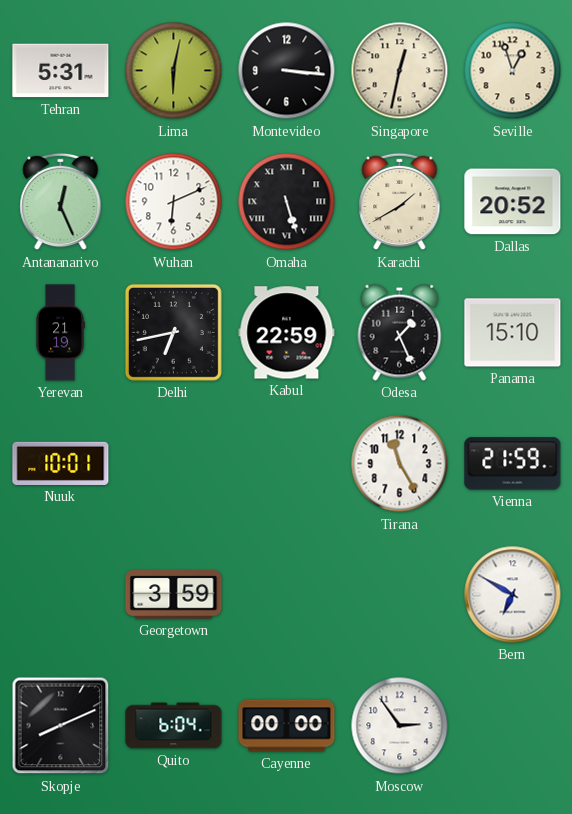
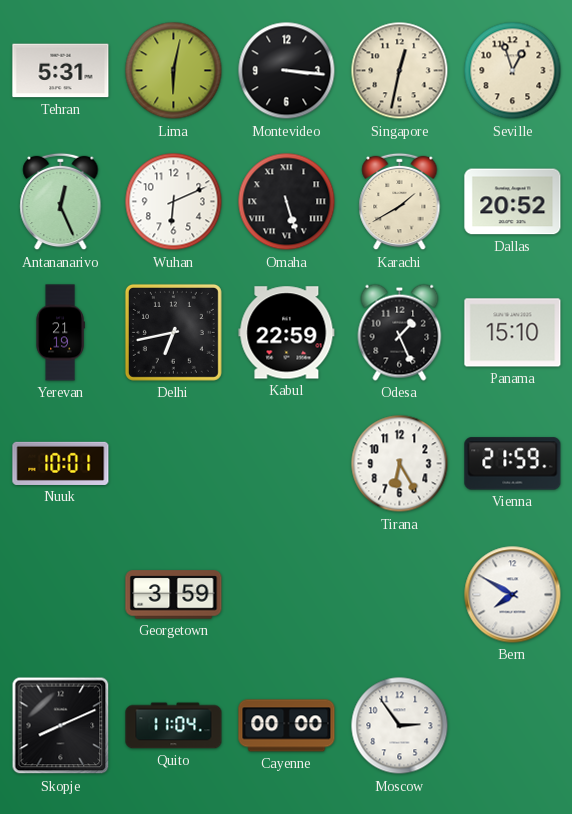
Tirana: 11:25 -> 6:25
Bern: 6:50 -> 7:50
Quito: 6:04 -> 11:04
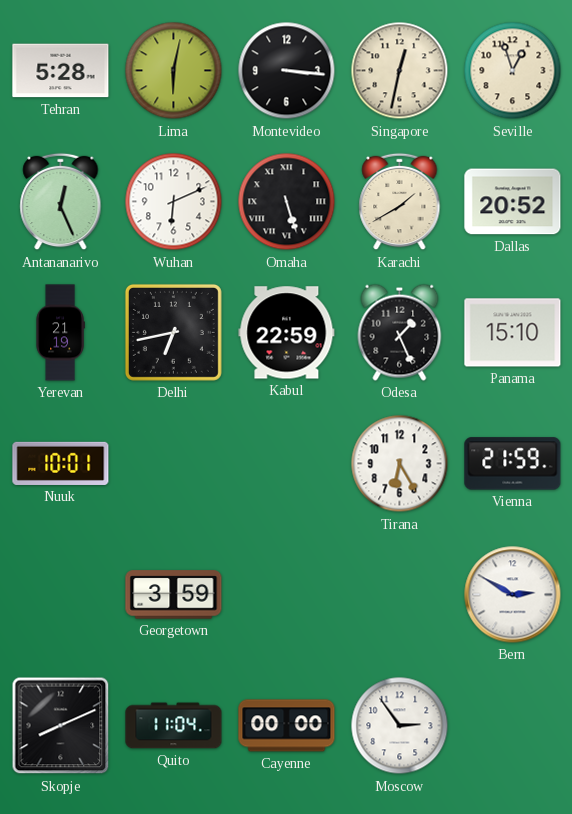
Tehran: 5:31 -> 5:28
Bern: 7:50 -> 2:50
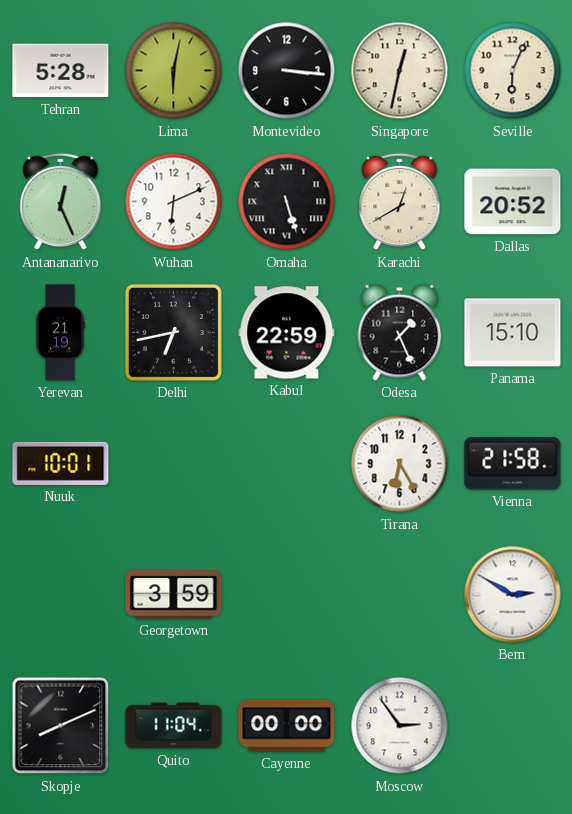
Seville: 12:57 -> 6:04
Karachi: 1:40 -> 12:40
Vienna: 21:59 -> 21:58
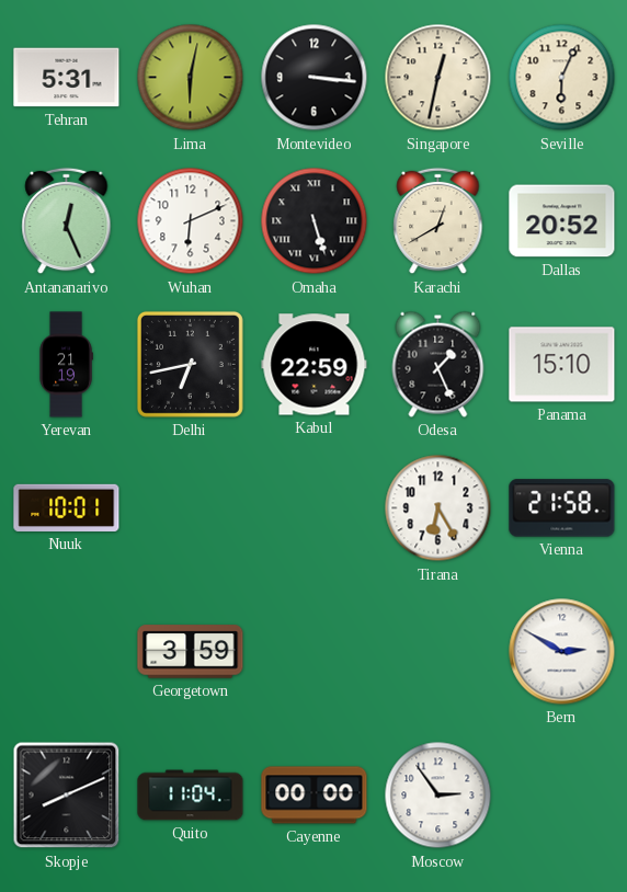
Tehran: 5:28 -> 5:31
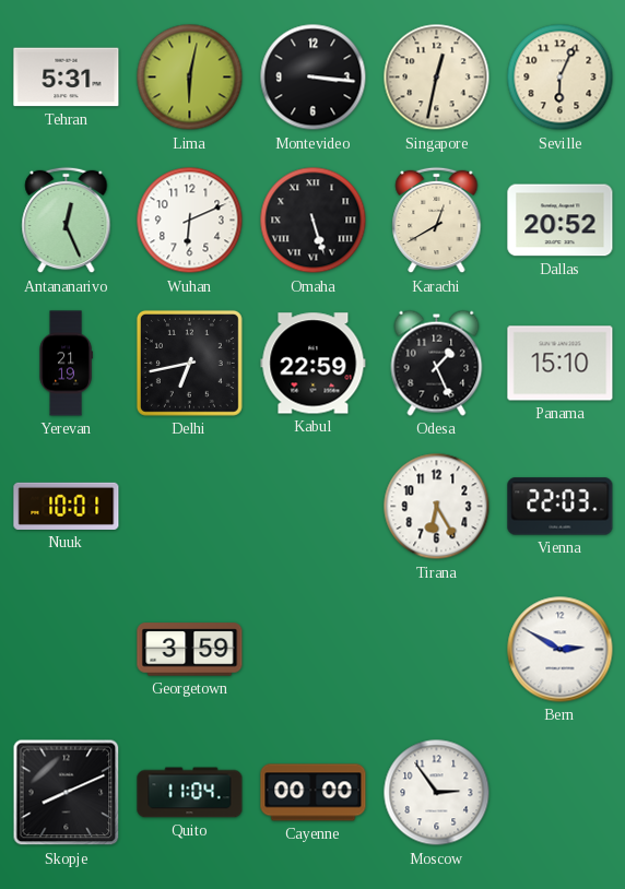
Vienna: 21:58 -> 22:03
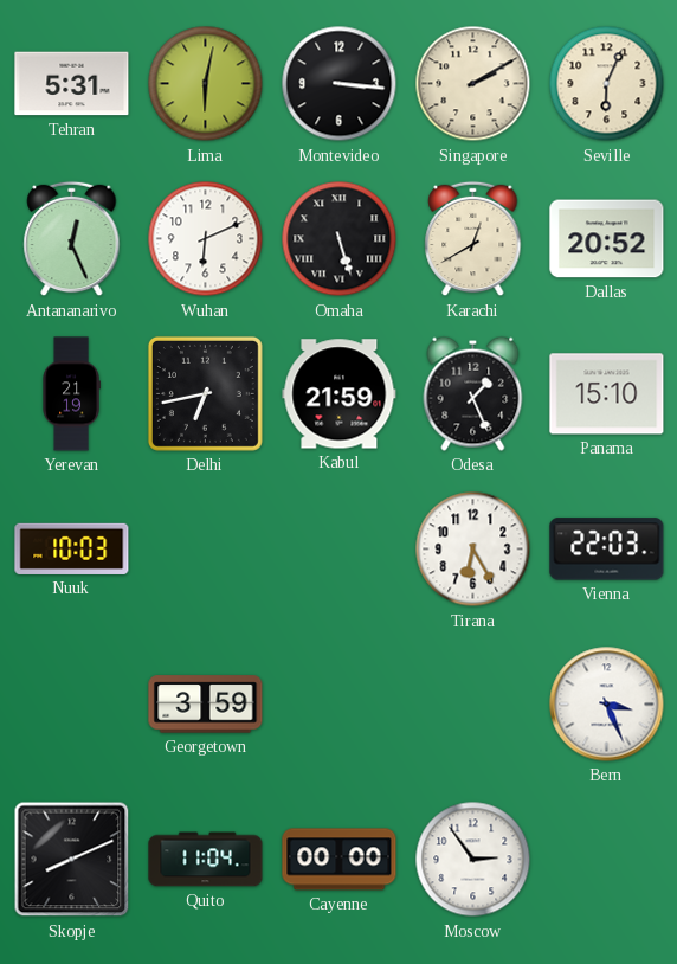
Singapore: 12:32 -> 2:10
Kabul: 22:59 -> 21:59
Nuuk: 10:01 -> 10:03
Bern: 2:50 -> 3:26
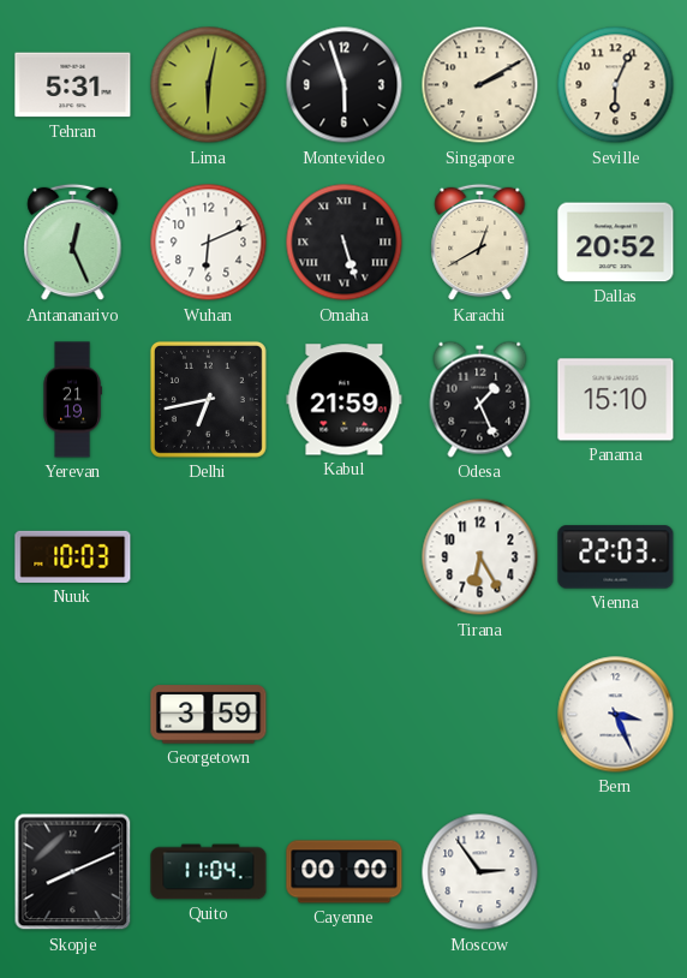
Montevideo: 3:16 -> 5:57
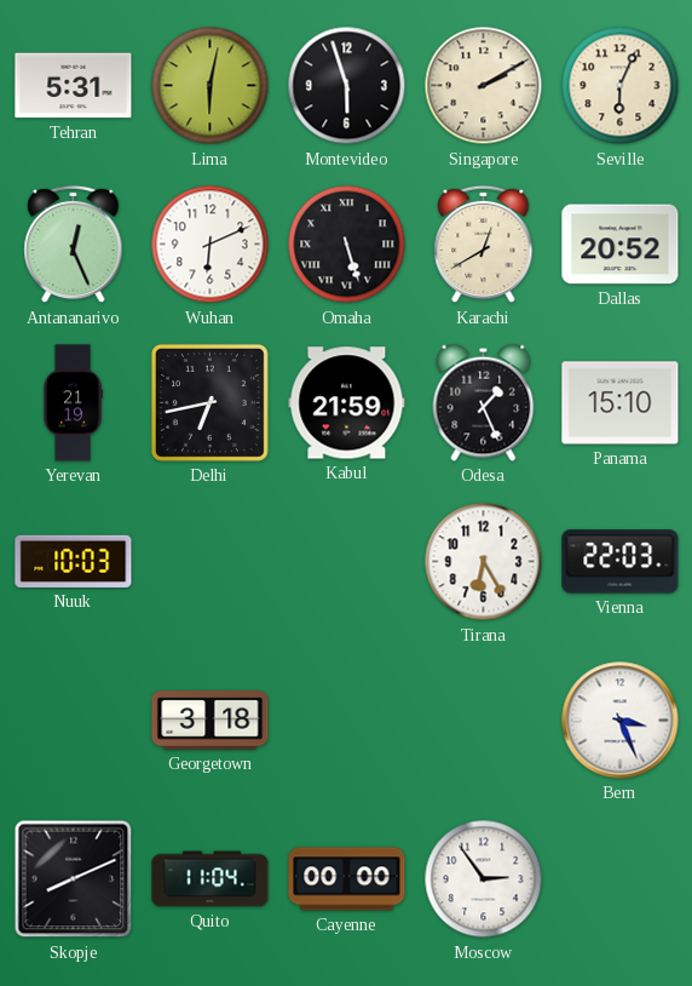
Georgetown: 3:59 -> 3:18
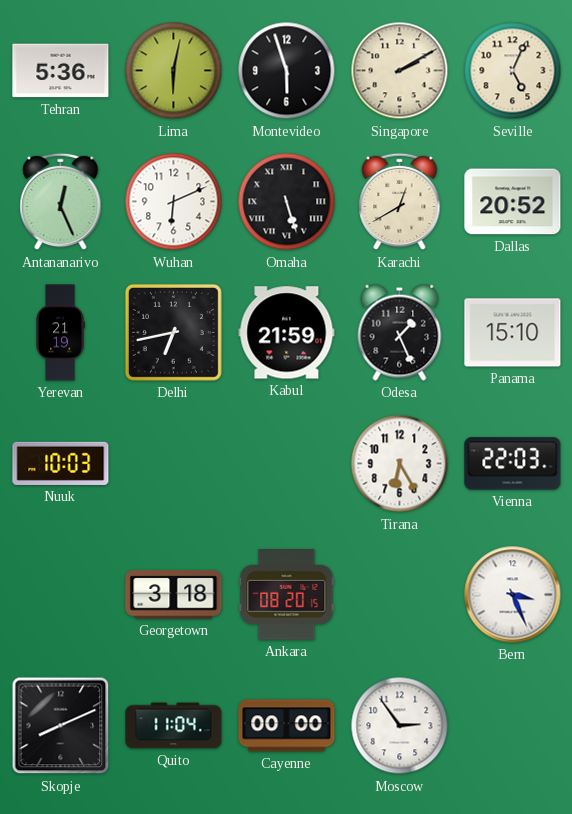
Tehran: 5:31 -> 5:36
Seville: 6:04 -> 5:04
Ankara: none -> 08:20
